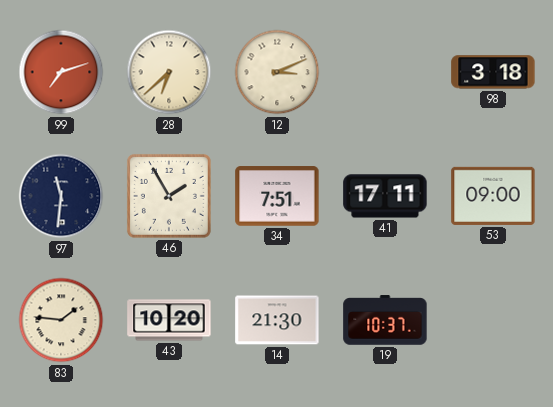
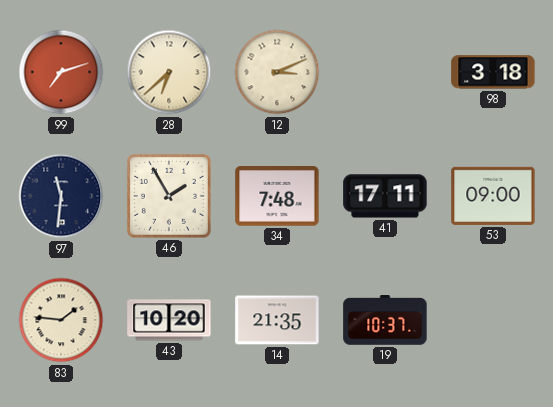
34: 7:51 -> 7:48
14: 21:30 -> 21:35
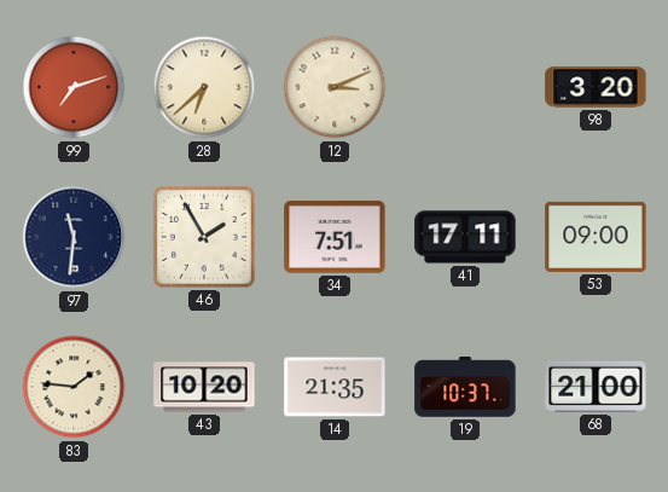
98: 3:18 -> 3:20
34: 7:48 -> 7:51
68: none -> 21:00
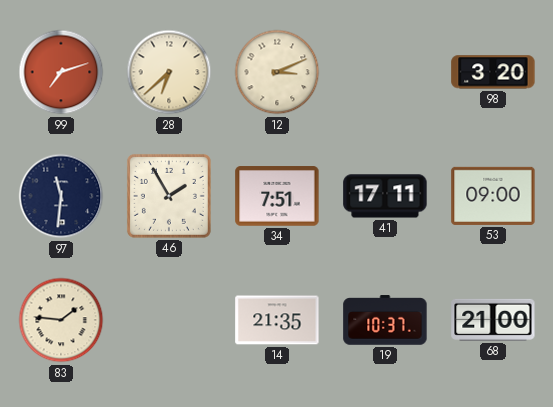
43: 10:20 -> none
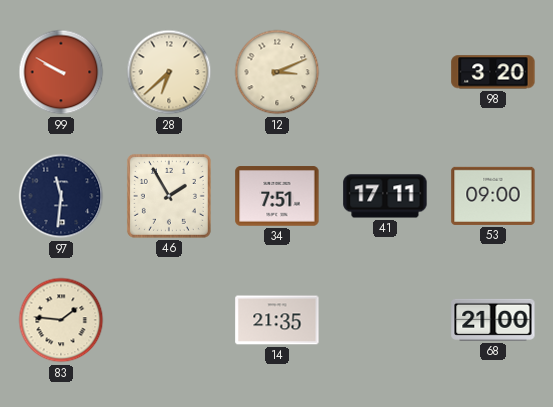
99: 7:12 -> 9:50
19: 10:37 -> none
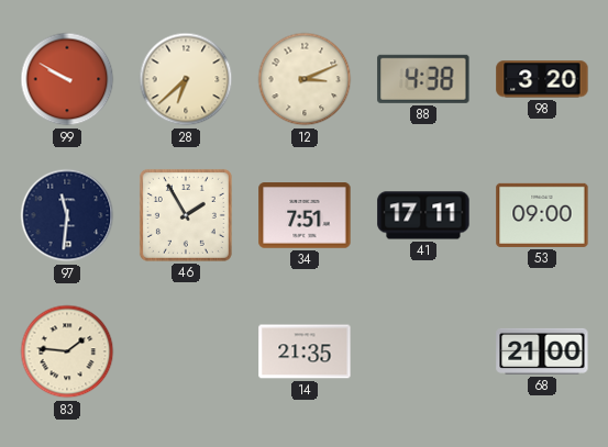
88: none -> 4:38
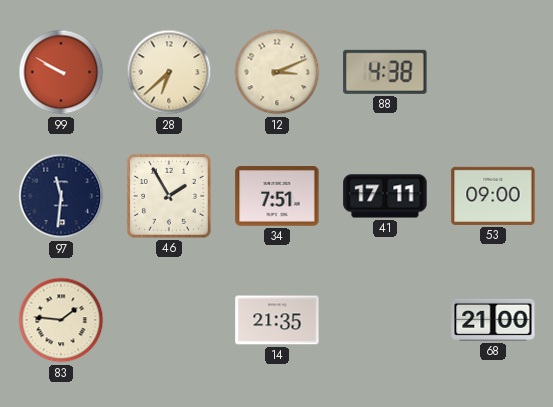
98: 3:20 -> none
